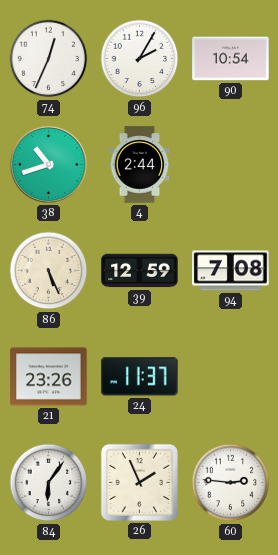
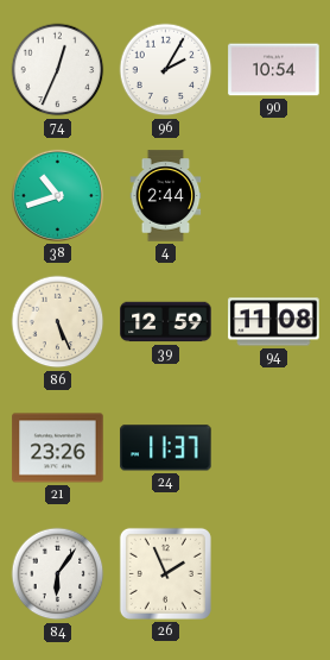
94: 7:08 -> 11:08
60: 2:46 -> none
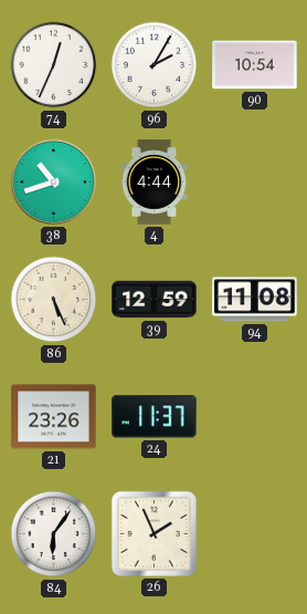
4: 2:44 -> 4:44
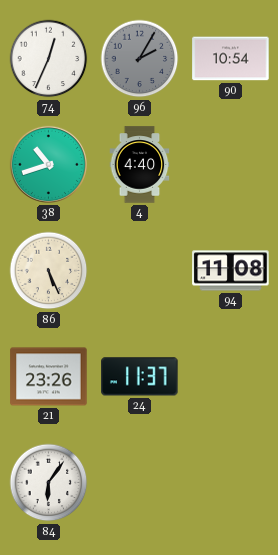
96 dial: white -> grey
4: 4:44 -> 4:40
39: 12:59 -> none
26: 1:56 -> none
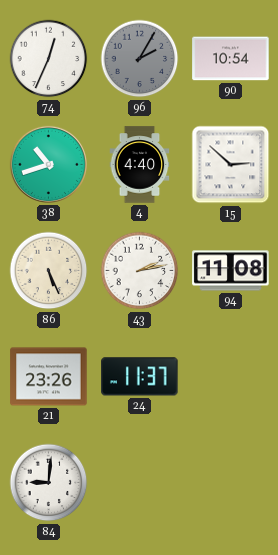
15: none -> 2:52
43: none -> 2:13
84: 6:06 -> 9:01
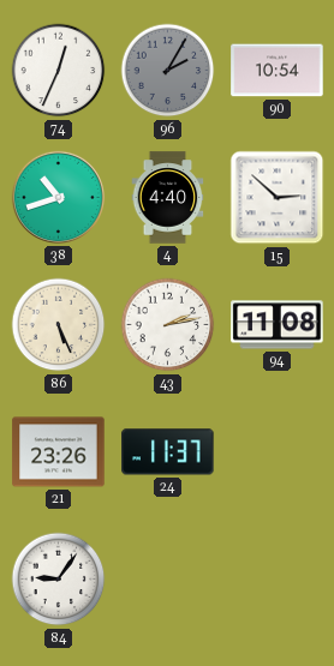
84: 9:01 -> 9:06
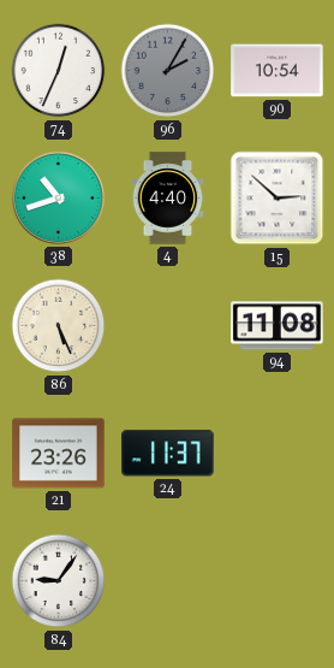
43: 2:13 -> none
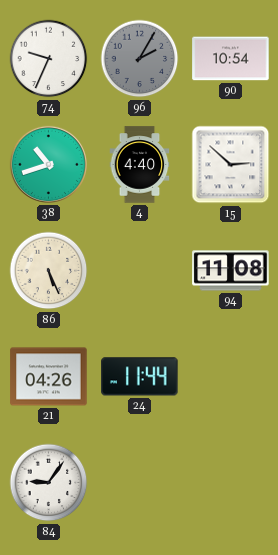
74: 12:34 -> 9:34
21: 23:26 -> 04:26
24: 11:37 -> 11:44
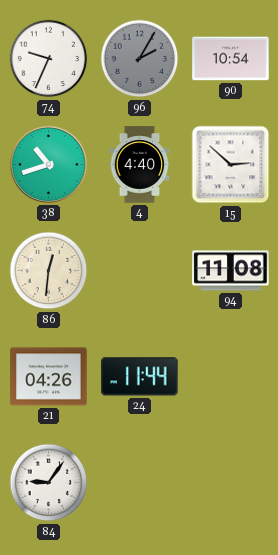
86: 5:26 -> 12:31
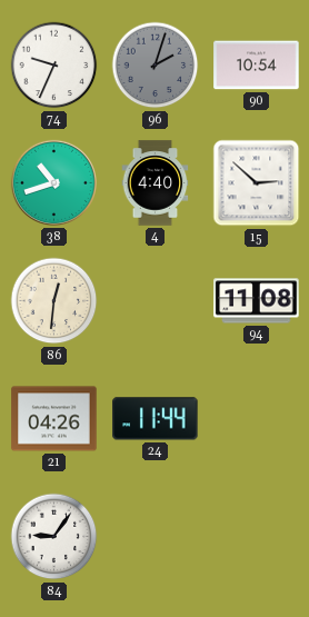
96: 2:05 -> 2:03
